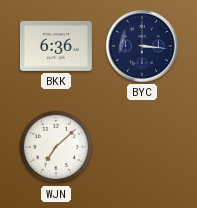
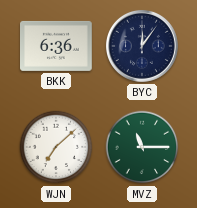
BYC: 3:16 -> 12:06
MVZ: none -> 11:15
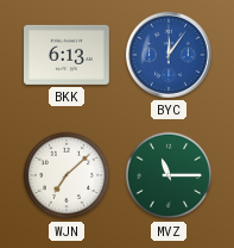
BKK: 6:36 -> 6:13
BYC dial: navy -> blue
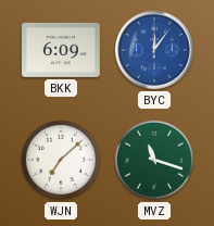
BKK: 6:13 -> 6:09
MVZ: 11:15 -> 11:18
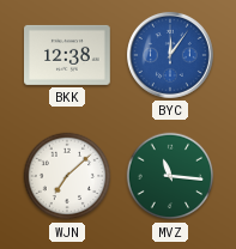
BKK: 6:09 -> 12:38
MVZ: 11:18 -> 11:16
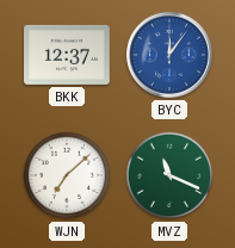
BKK: 12:38 -> 12:37
MVZ: 11:16 -> 11:19
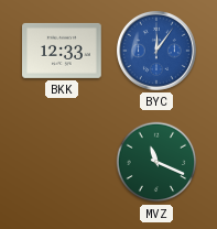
BKK: 12:37 -> 12:33
WJN: 7:08 -> none
